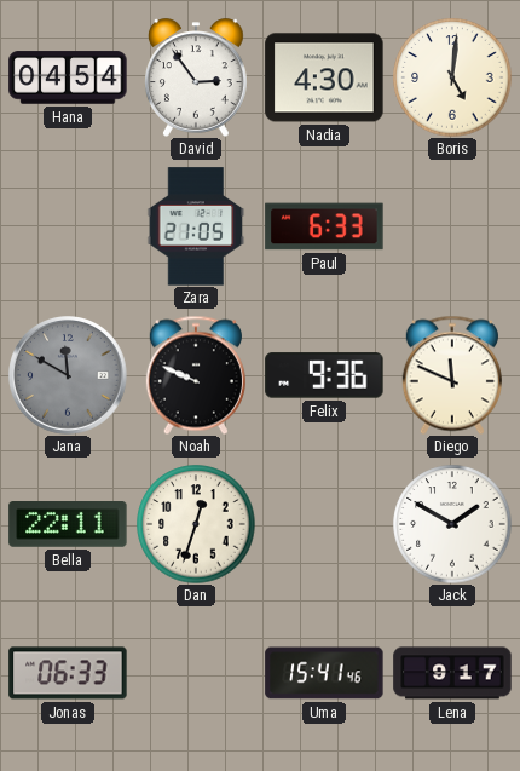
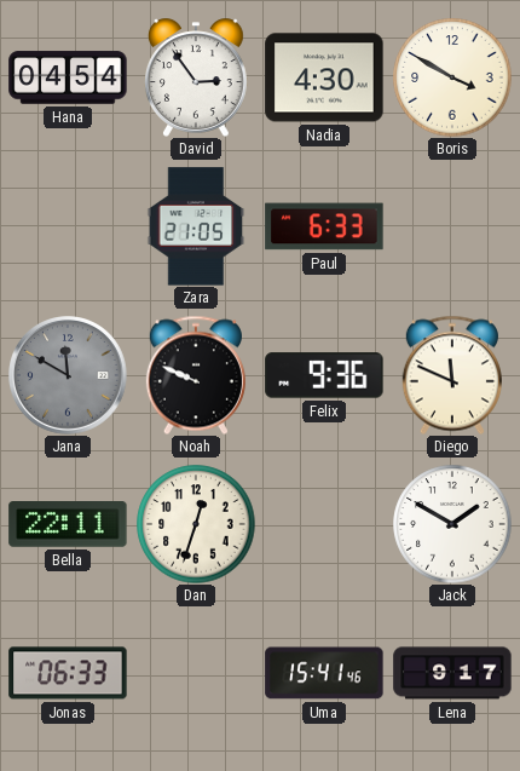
Boris: 5:01 -> 3:50
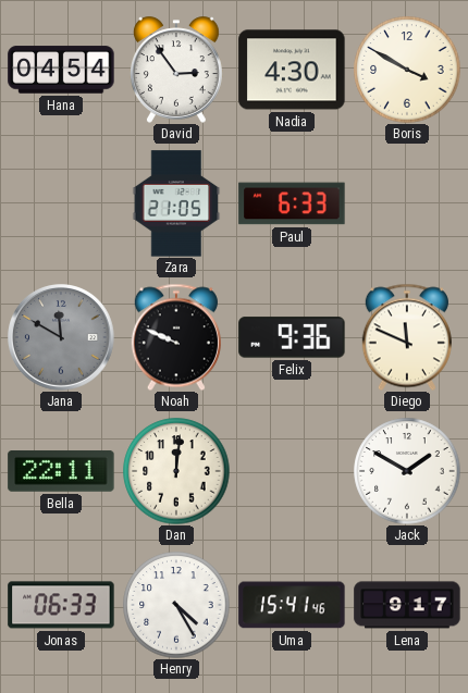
Dan: 12:33 -> 12:01
Henry: none -> 4:25
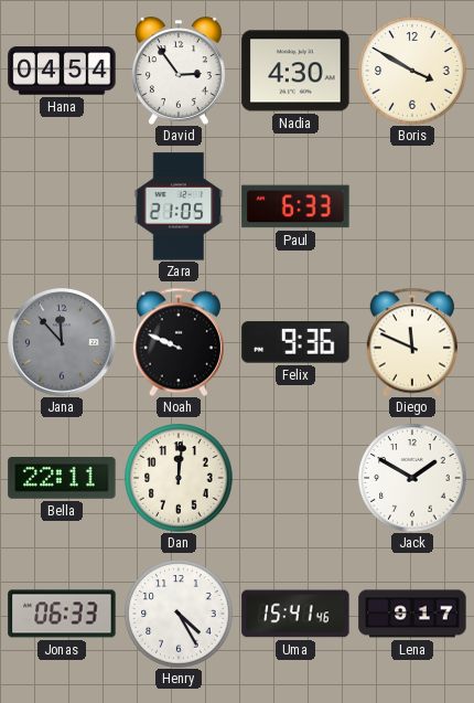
Jana: 11:50 -> 11:53
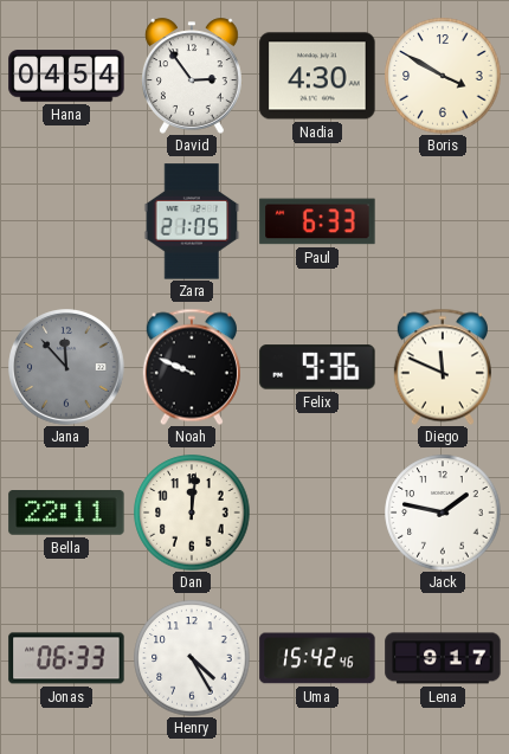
Jack: 1:50 -> 1:47
Uma: 15:41 -> 15:42
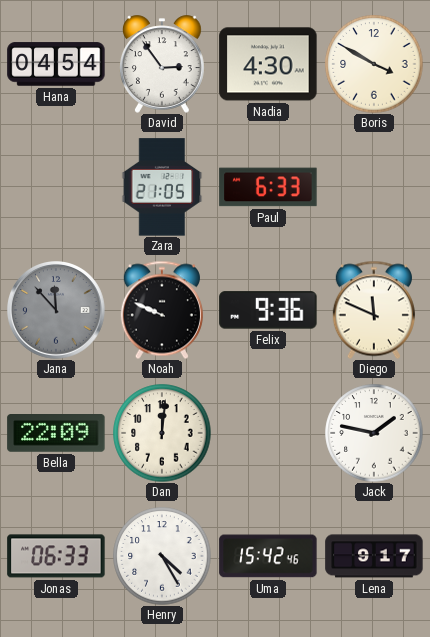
Bella: 22:11 -> 22:09
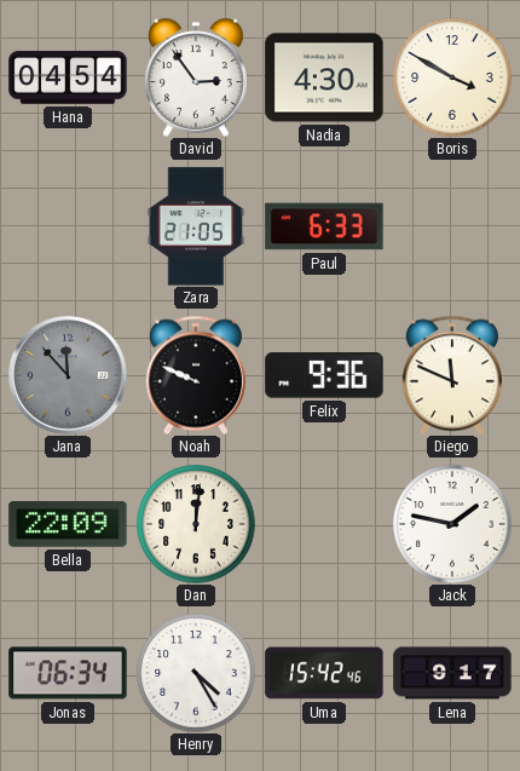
Jonas: 06:33 -> 06:34
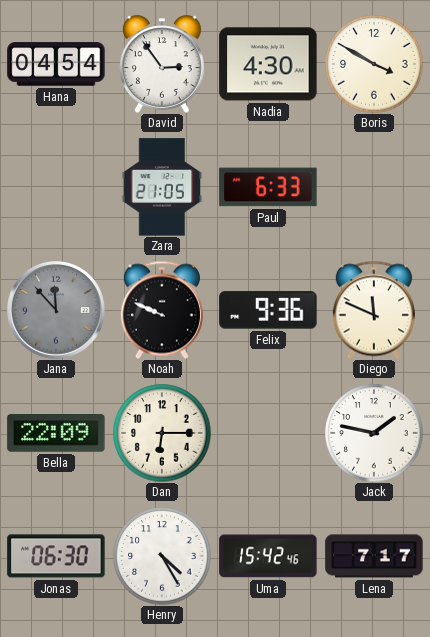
Dan: 12:01 -> 6:15
Jonas: 06:34 -> 06:30
Lena: 9:17 -> 7:17
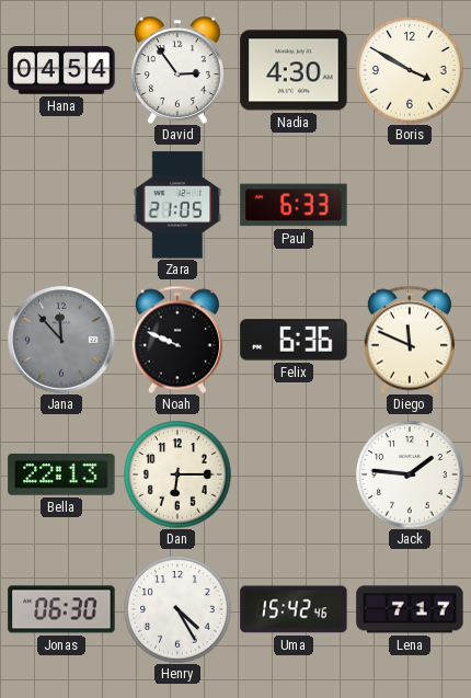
Felix: 9:36 -> 6:36
Bella: 22:09 -> 22:13
Jack: 1:47 -> 1:46
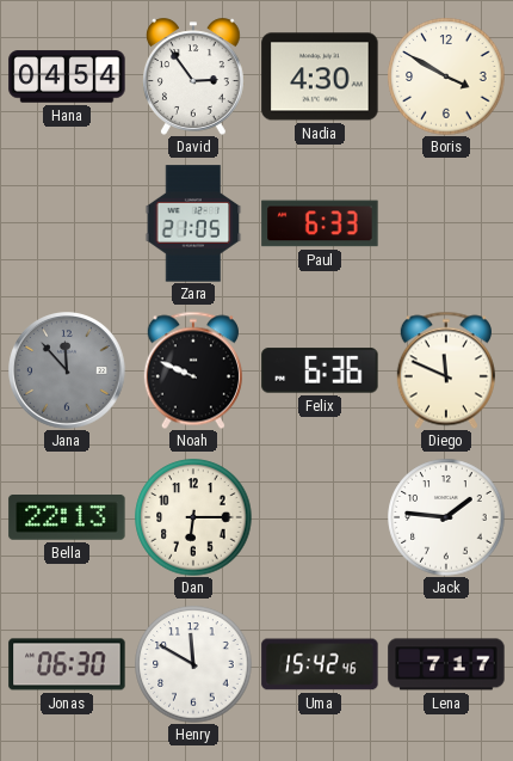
Henry: 4:25 -> 11:50
